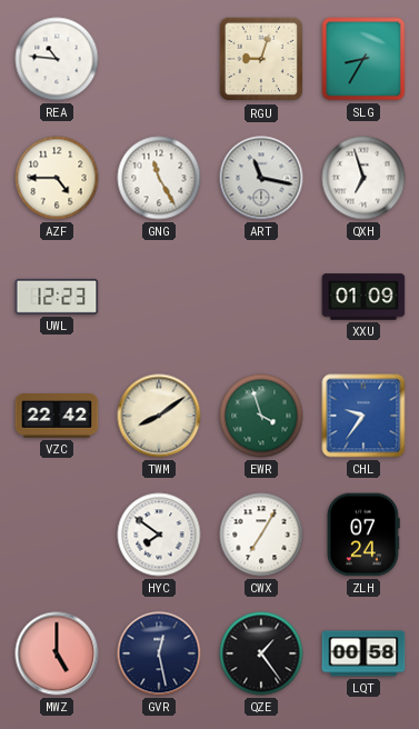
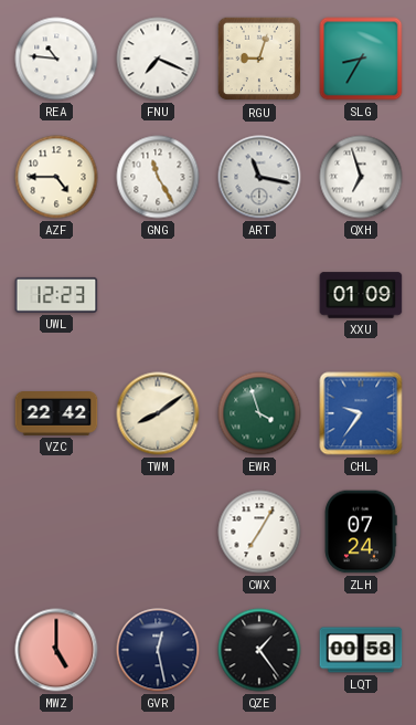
FNU: none -> 7:19
HYC: 7:51 -> none
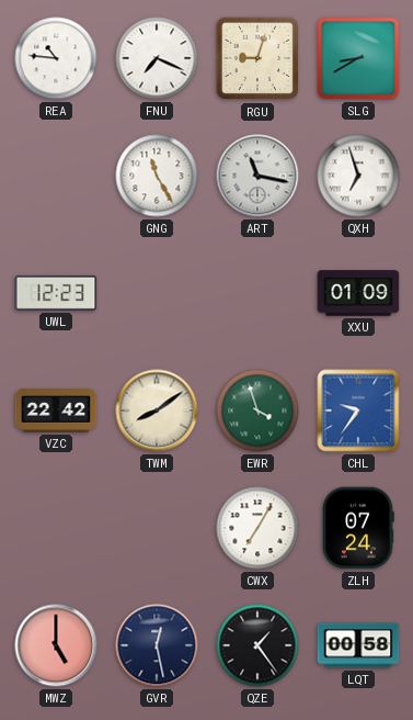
SLG: 8:35 -> 8:40
AZF: 4:45 -> none
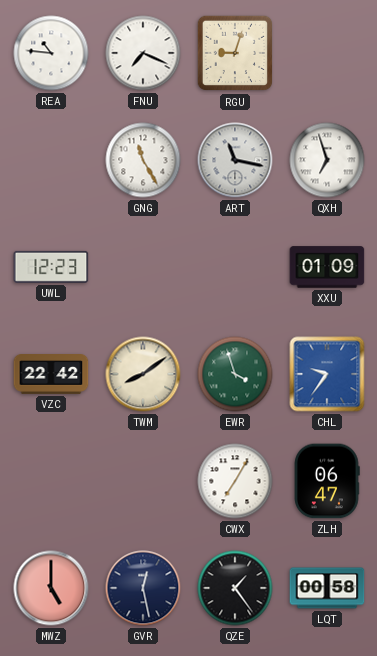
SLG: 8:40 -> none
ZLH: 07:24 -> 06:47
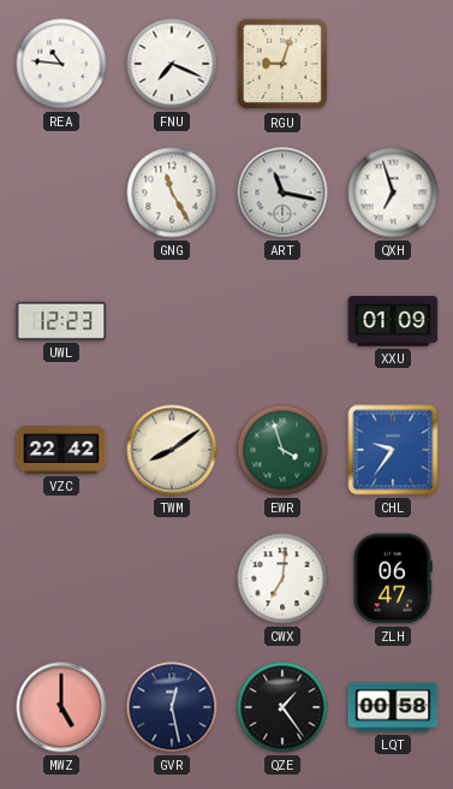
CWX: 7:05 -> 7:01
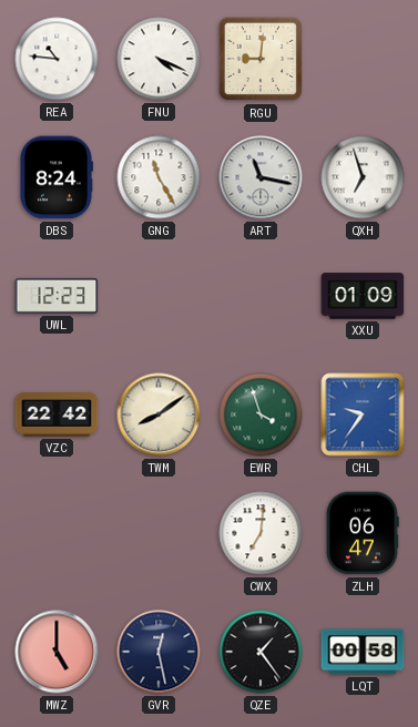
FNU: 7:19 -> 4:19
RGU: 9:03 -> 9:01
DBS: none -> 8:24
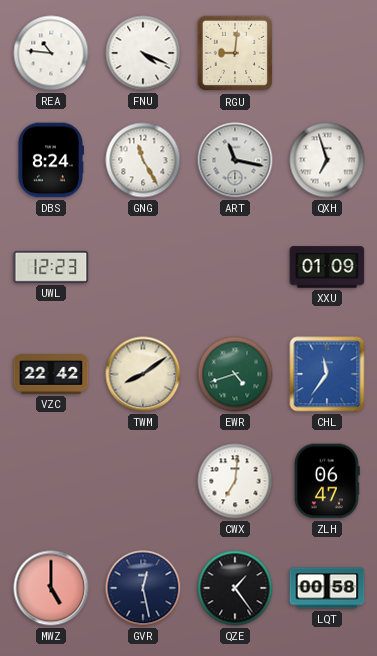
EWR: 3:57 -> 4:42
CHL: 9:36 -> 11:36
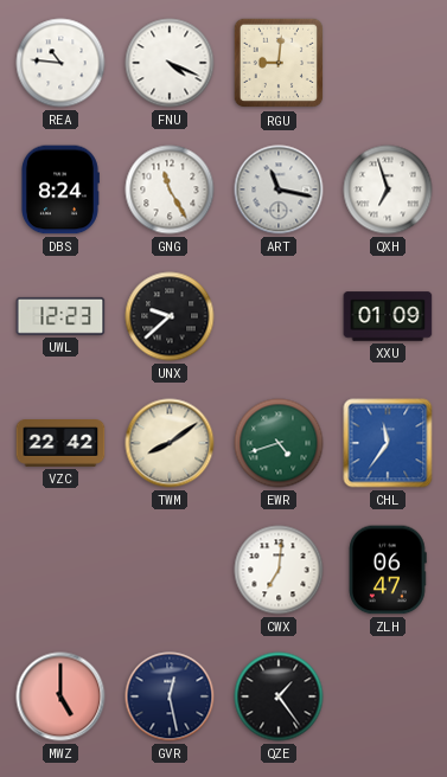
UNX: none -> 9:38
LQT: 00:58 -> none
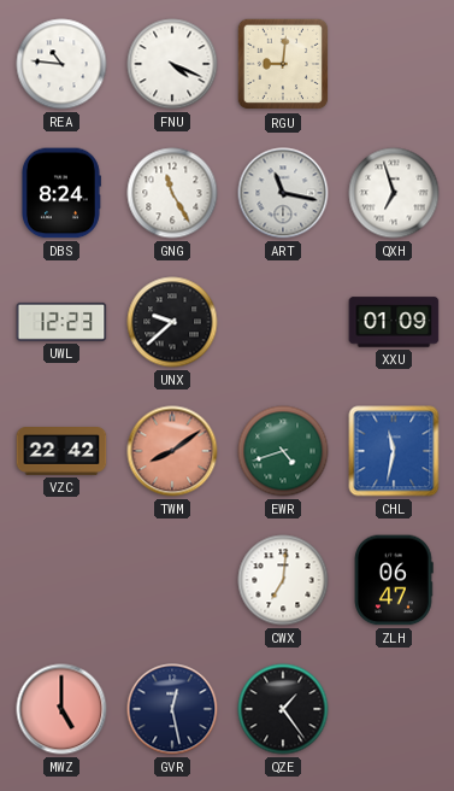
TWM dial: cream -> salmon
CHL: 11:36 -> 11:32
